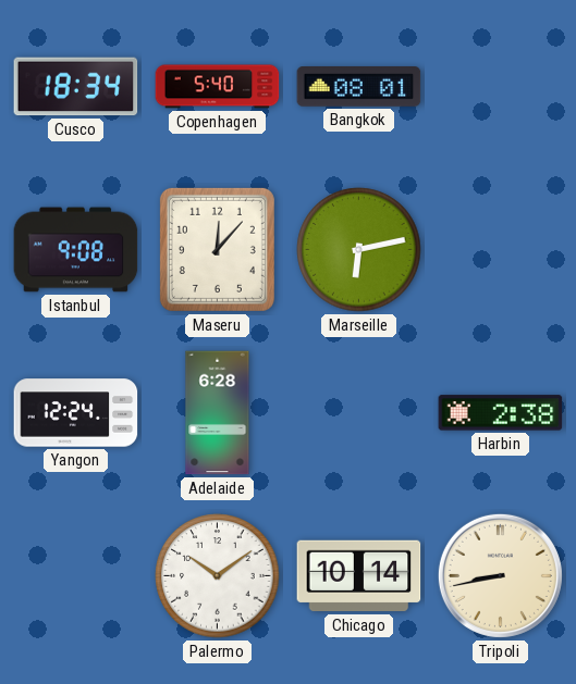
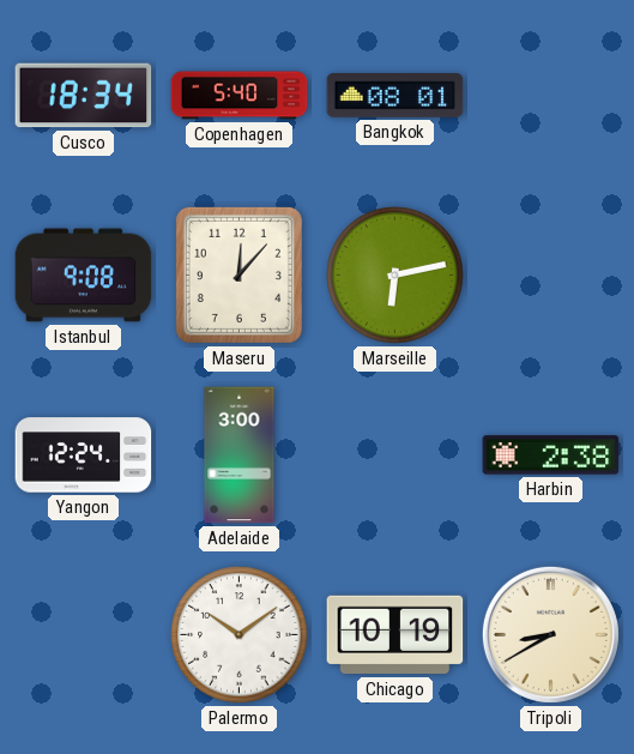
Adelaide: 6:28 -> 3:00
Chicago: 10:14 -> 10:19
Tripoli: 8:43 -> 8:40
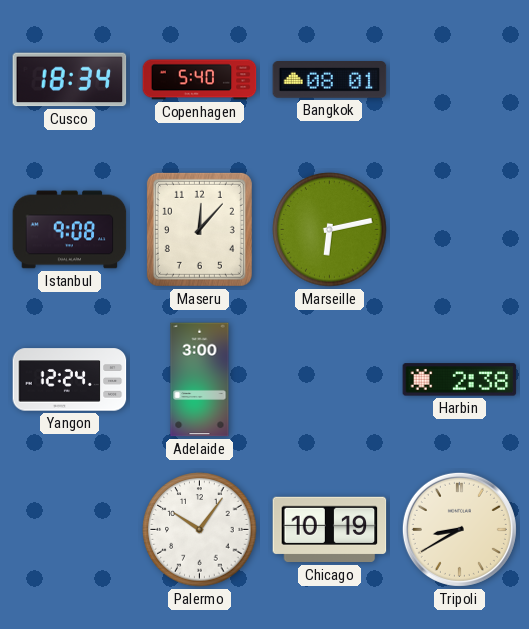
Palermo: 10:09 -> 10:06
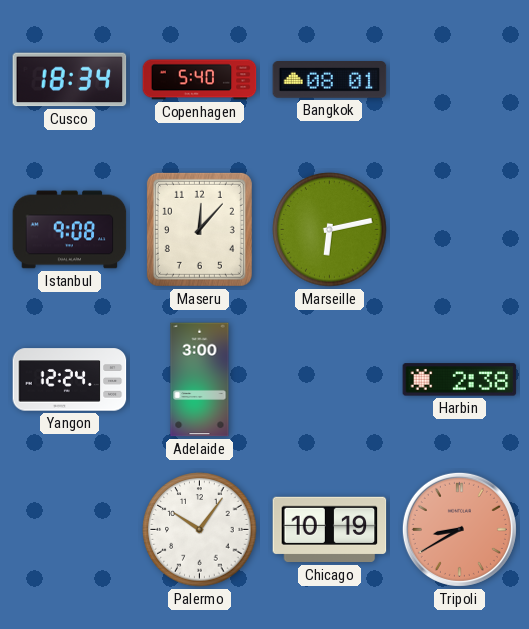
Tripoli dial: cream -> salmon
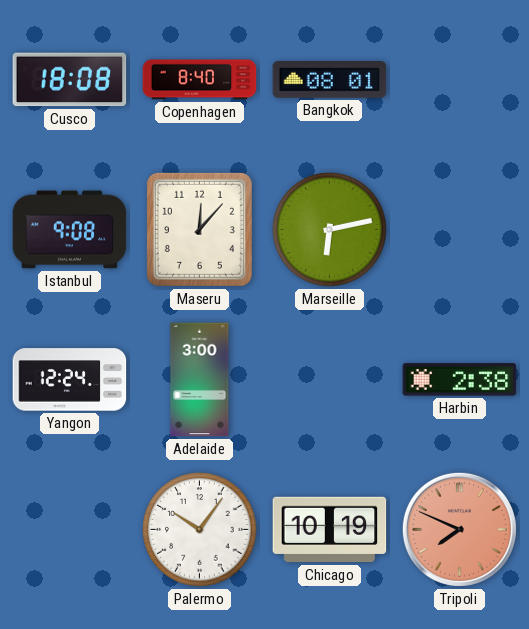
Cusco: 18:34 -> 18:08
Copenhagen: 5:40 -> 8:40
Tripoli: 8:40 -> 7:49
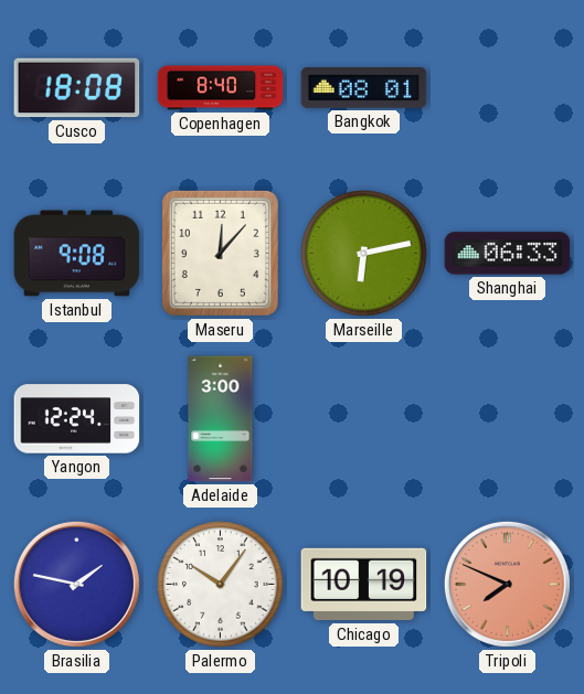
Shanghai: none -> 06:33
Harbin: 2:38 -> none
Brasilia: none -> 1:47
